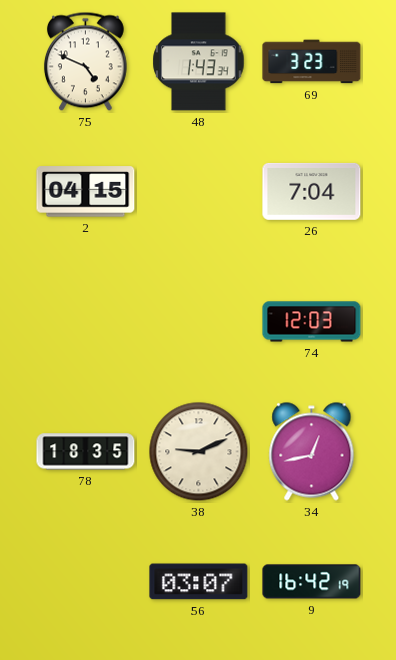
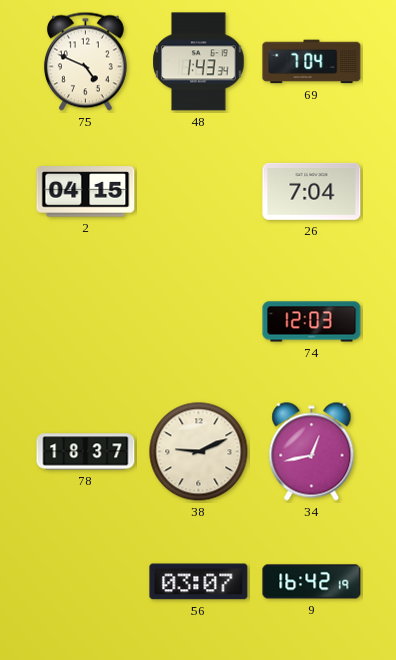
69: 3:23 -> 7:04
78: 18:35 -> 18:37
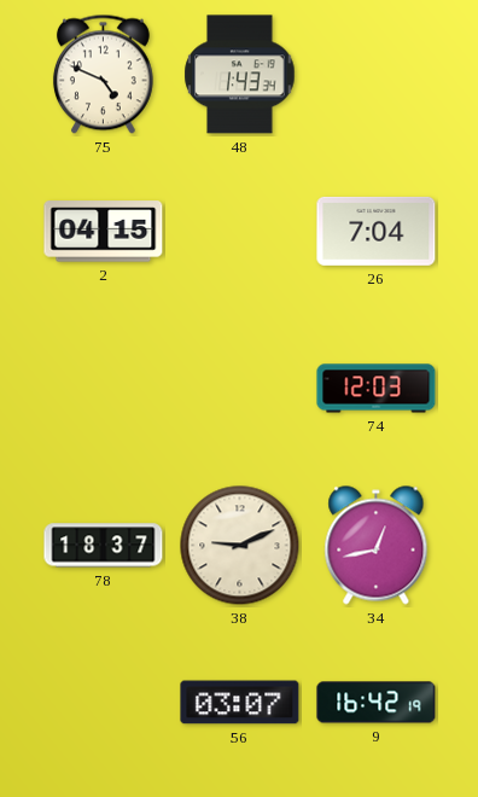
69: 7:04 -> none
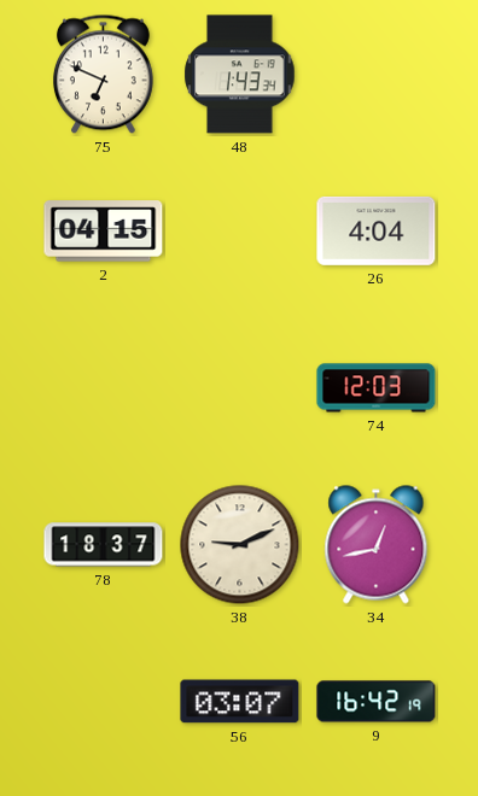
75: 4:49 -> 6:49
26: 7:04 -> 4:04
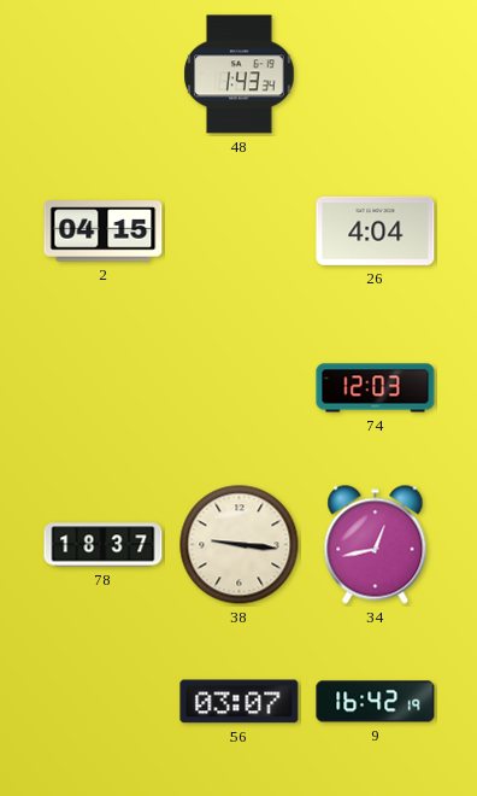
75: 6:49 -> none
38: 9:11 -> 9:16
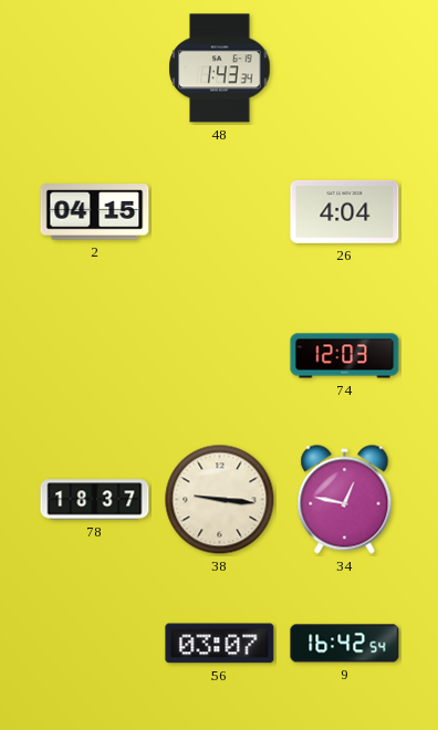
34: 12:43 -> 12:47
9: 16:42:19 -> 16:42:54
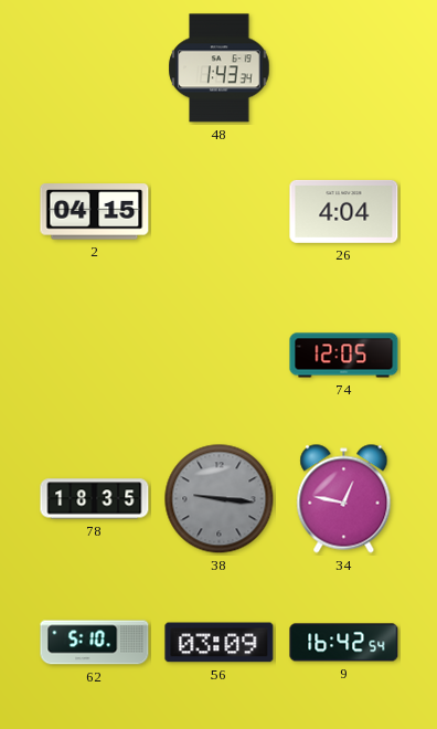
74: 12:03 -> 12:05
78: 18:37 -> 18:35
38 dial: cream -> grey
62: none -> 5:10
56: 03:07 -> 03:09
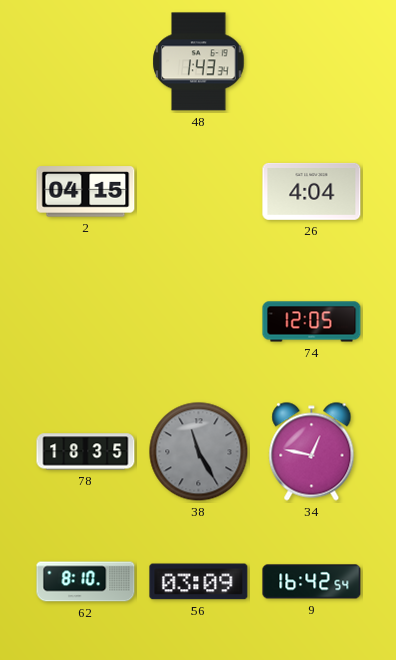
38: 9:16 -> 11:25
62: 5:10 -> 8:10
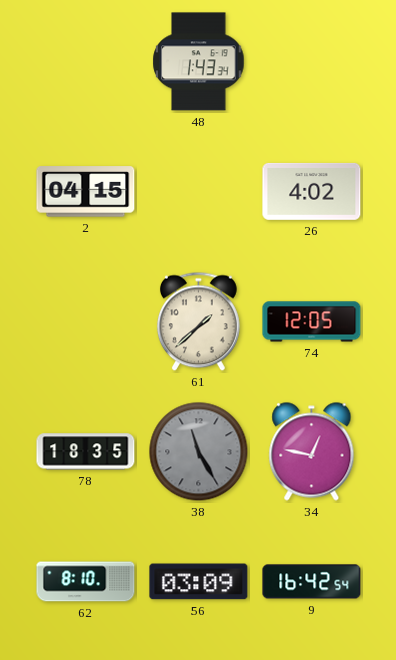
26: 4:04 -> 4:02
61: none -> 1:38
